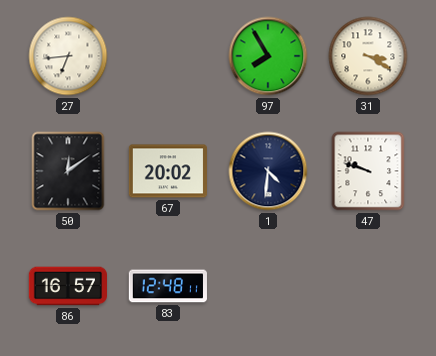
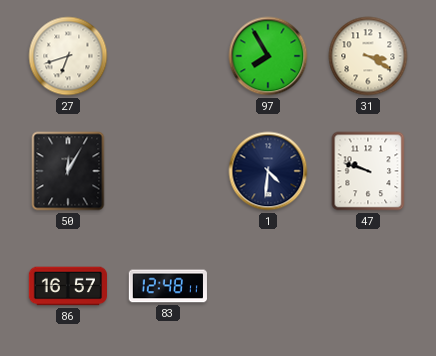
27: 6:44 -> 6:42
50: 12:09 -> 12:05
67: 20:02 -> none
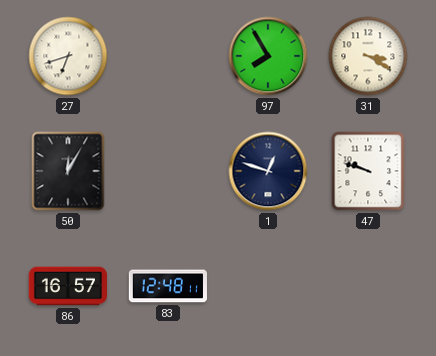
1: 4:31 -> 12:48
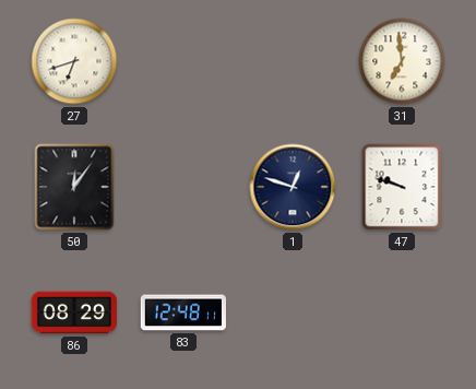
97: 7:55 -> none
31: 3:20 -> 6:59
50: 12:05 -> 12:06
86: 16:57 -> 08:29
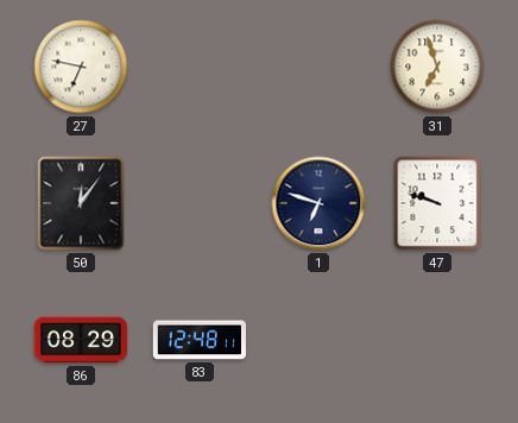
27: 6:42 -> 6:47
31: 6:59 -> 6:57
1: 12:48 -> 6:48
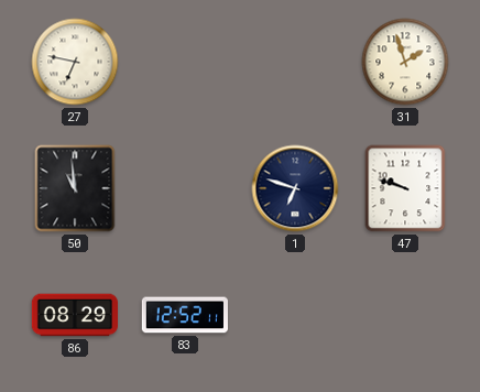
31: 6:57 -> 1:57
50: 12:06 -> 10:59
83: 12:48 -> 12:52
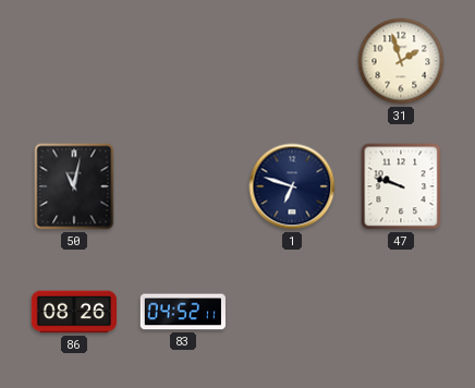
27: 6:47 -> none
50: 10:59 -> 11:02
86: 08:29 -> 08:26
83: 12:52 -> 04:52
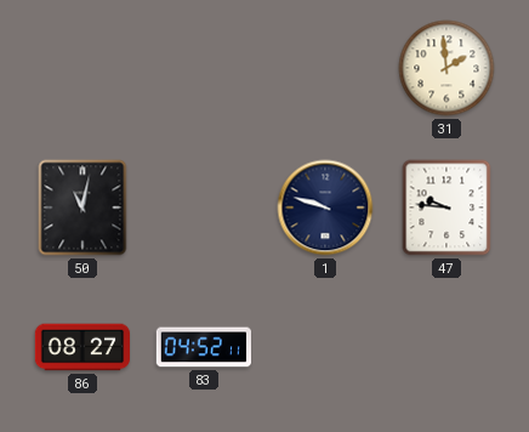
31: 1:57 -> 1:59
1: 6:48 -> 9:48
47: 9:48 -> 9:46
86: 08:26 -> 08:27
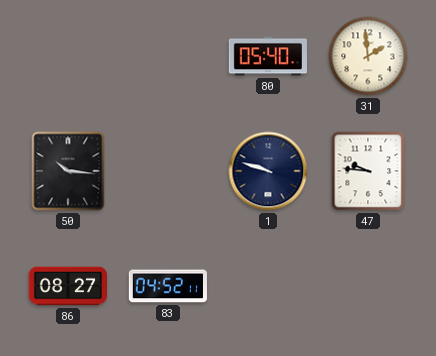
80: none -> 05:40
50: 11:02 -> 10:16
